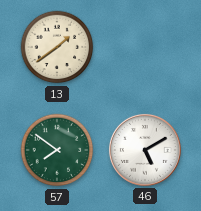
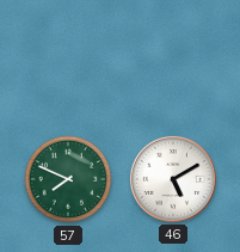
13: 1:39 -> none
57: 7:51 -> 7:49
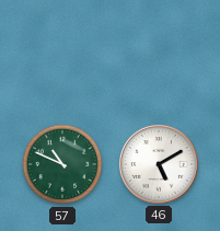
57: 7:49 -> 10:49
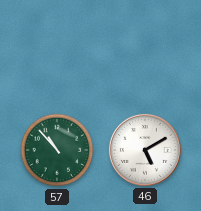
57: 10:49 -> 10:53
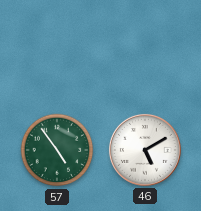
57: 10:53 -> 4:54
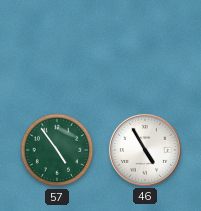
46: 5:10 -> 4:55
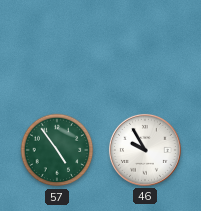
46: 4:55 -> 9:55
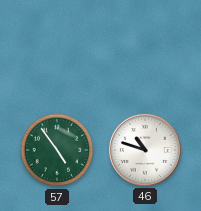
46: 9:55 -> 10:48
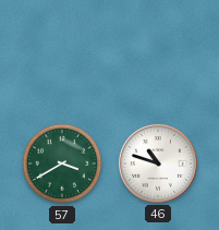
57: 4:54 -> 3:40
